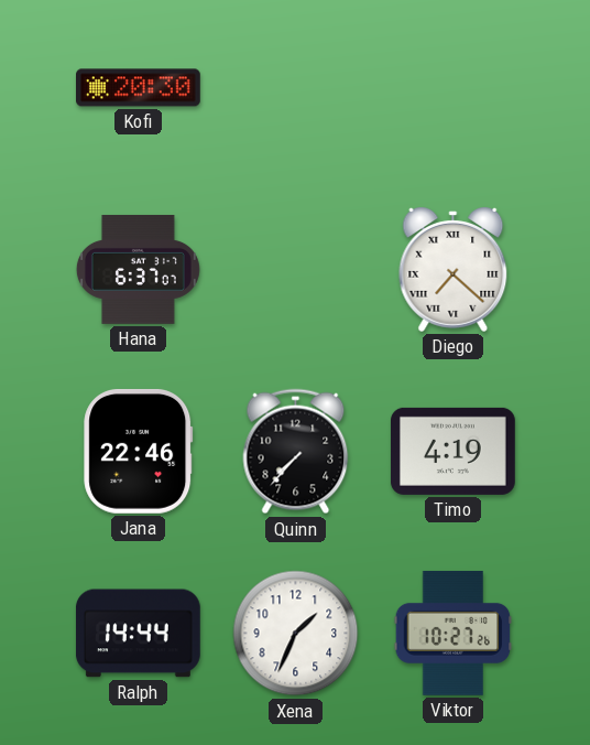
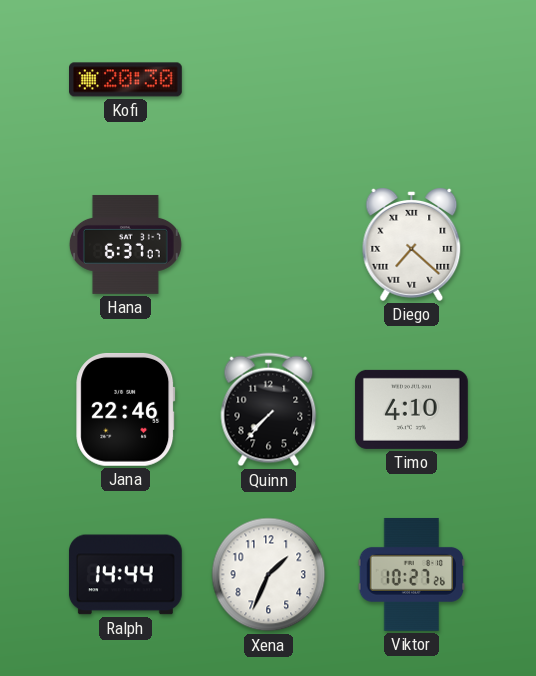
Timo: 4:19 -> 4:10
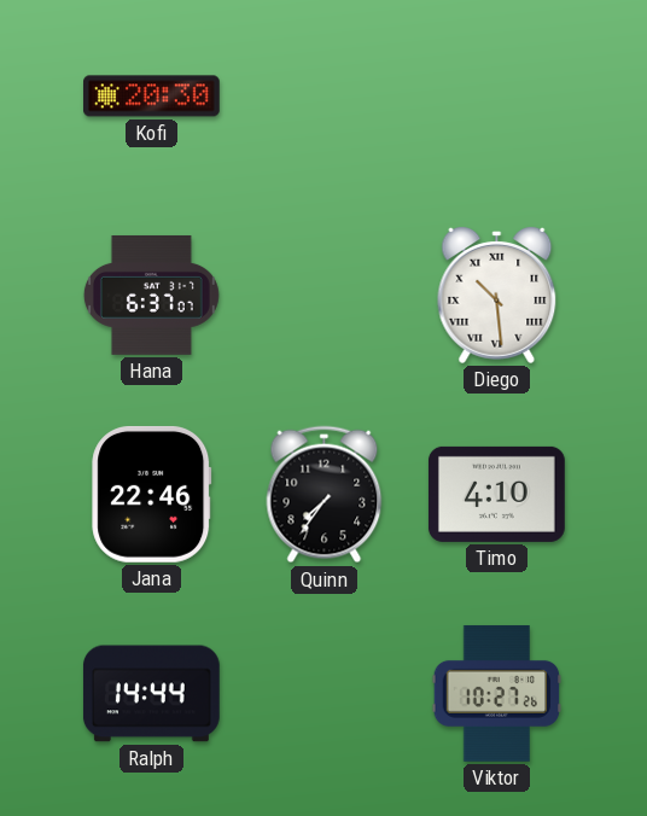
Diego: 7:22 -> 10:29
Quinn: 7:37 -> 7:36
Xena: 1:34 -> none
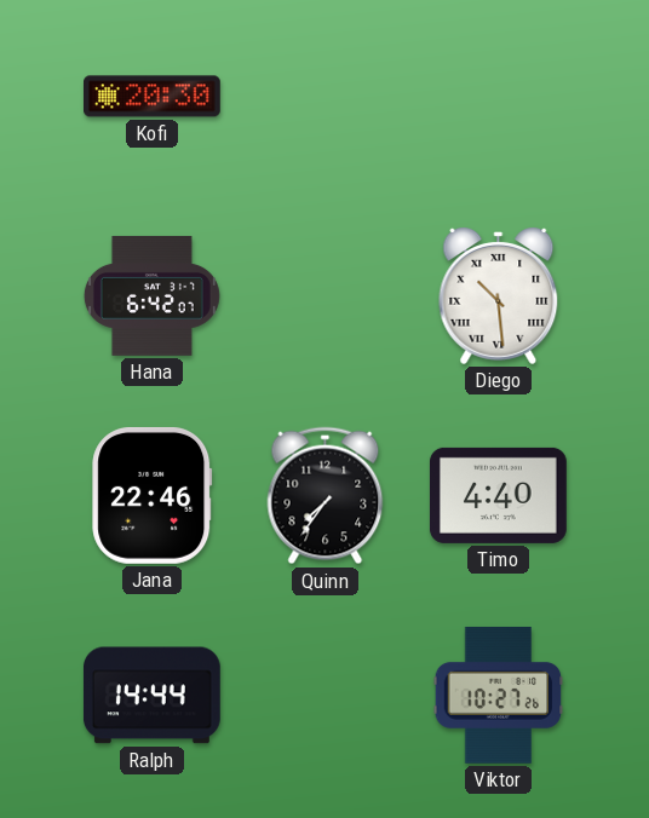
Hana: 6:37 -> 6:42
Timo: 4:10 -> 4:40
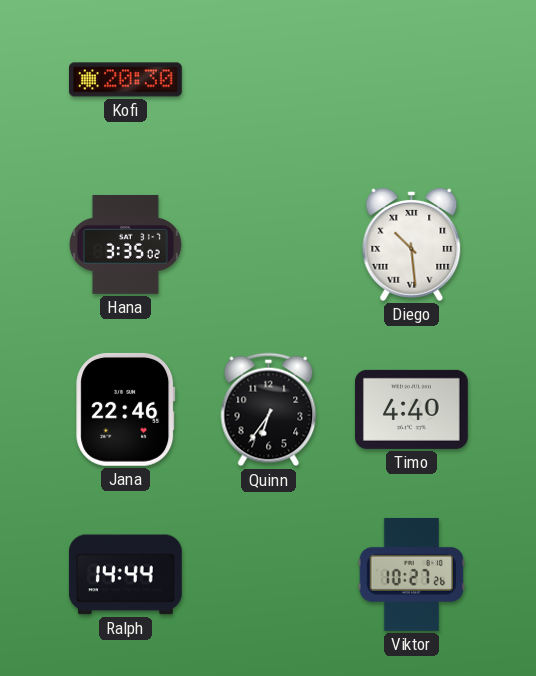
Hana: 6:42 -> 3:35
Quinn: 7:36 -> 6:36
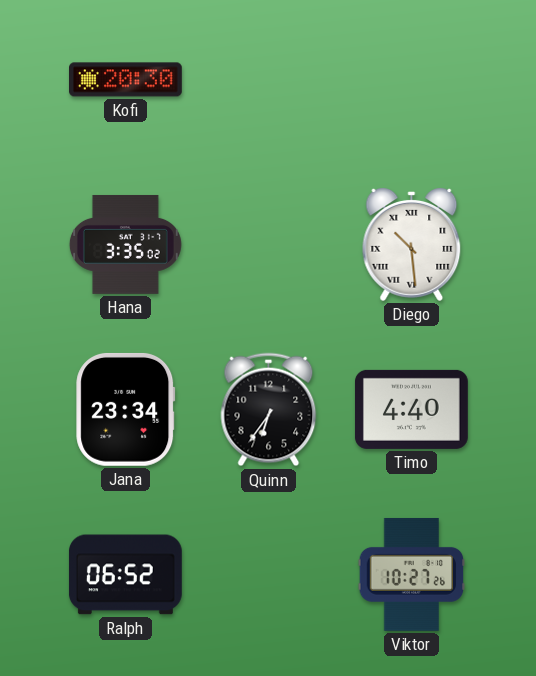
Jana: 22:46 -> 23:34
Ralph: 14:44 -> 06:52
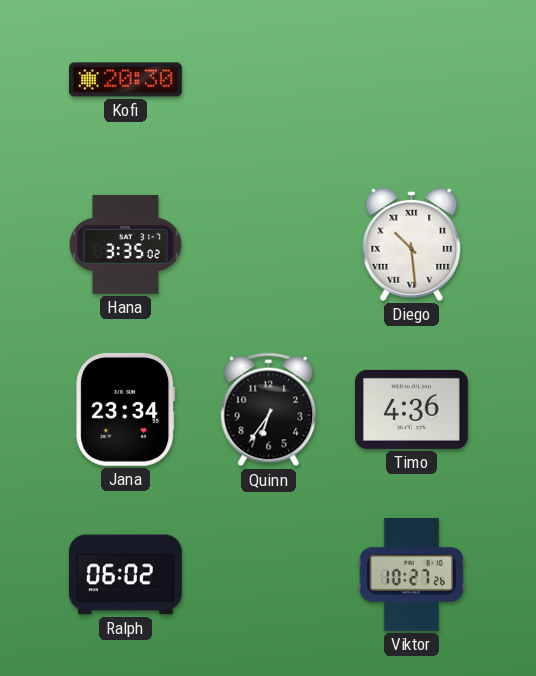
Timo: 4:40 -> 4:36
Ralph: 06:52 -> 06:02
